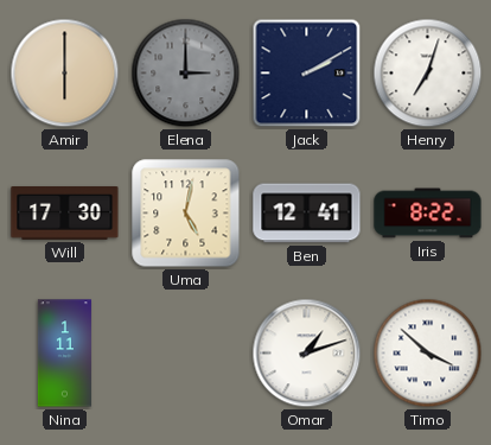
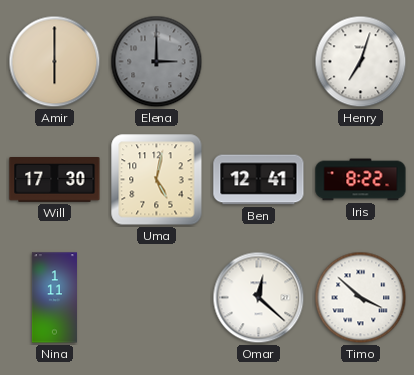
Jack: 2:10 -> none
Omar: 1:12 -> 12:22
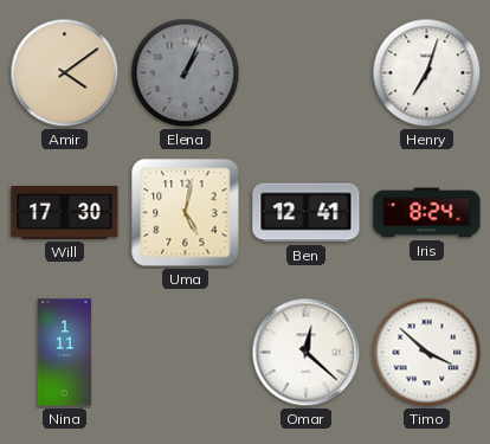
Amir: 6:00 -> 4:09
Elena: 3:00 -> 1:04
Iris: 8:22 -> 8:24
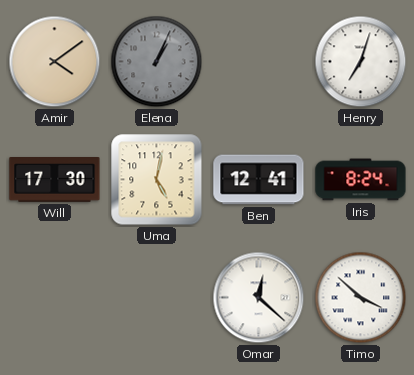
Nina: 1:11 -> none
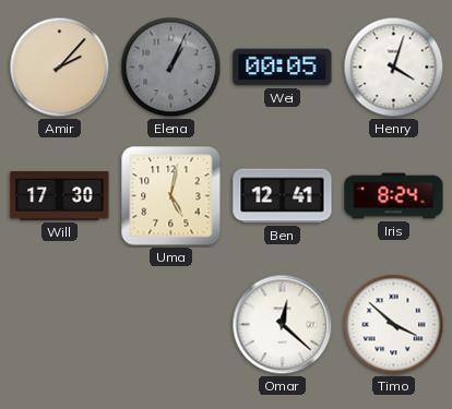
Amir: 4:09 -> 2:07
Wei: none -> 00:05
Henry: 7:03 -> 4:03
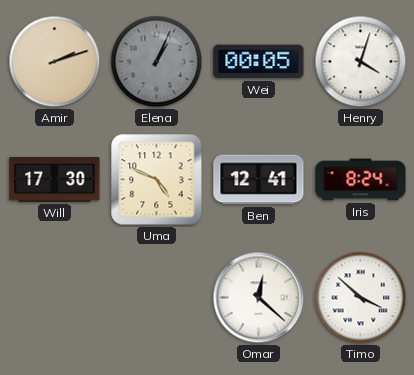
Amir: 2:07 -> 2:12
Uma: 5:02 -> 4:49
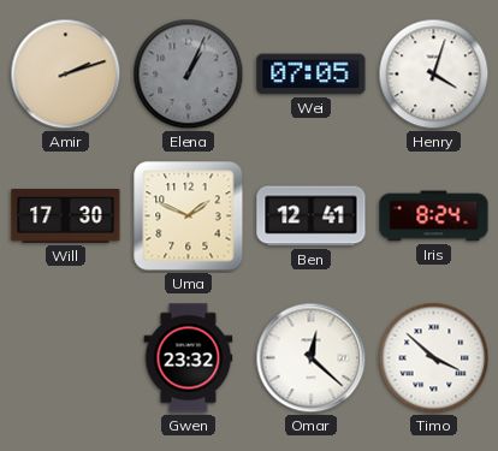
Wei: 00:05 -> 07:05
Uma: 4:49 -> 1:49
Gwen: none -> 23:32
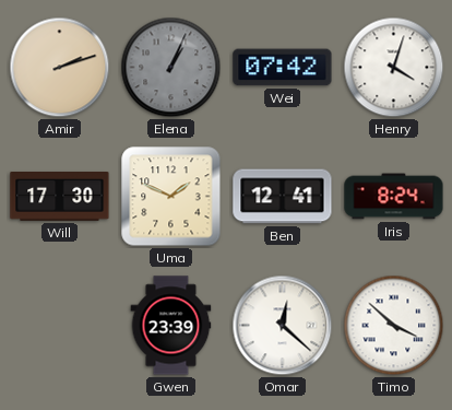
Wei: 07:05 -> 07:42
Gwen: 23:32 -> 23:39
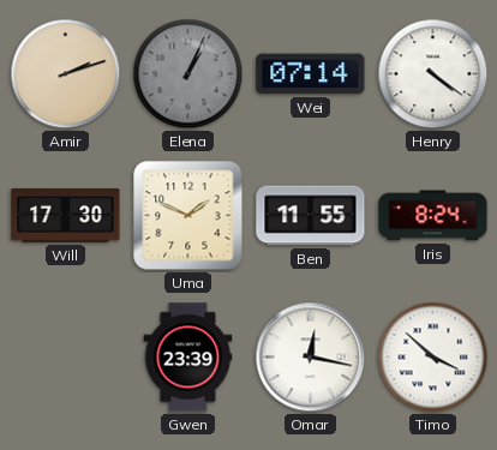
Wei: 07:42 -> 07:14
Henry: 4:03 -> 4:21
Ben: 12:41 -> 11:55
Omar: 12:22 -> 12:17
